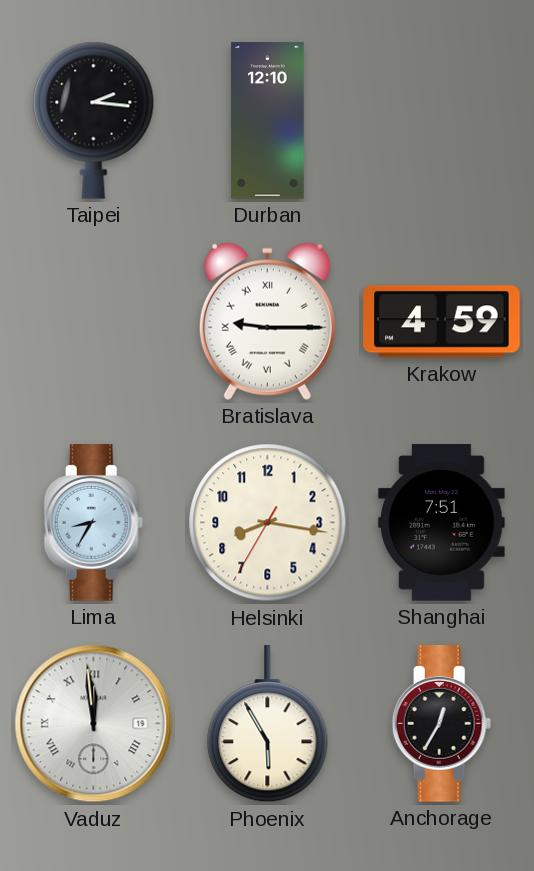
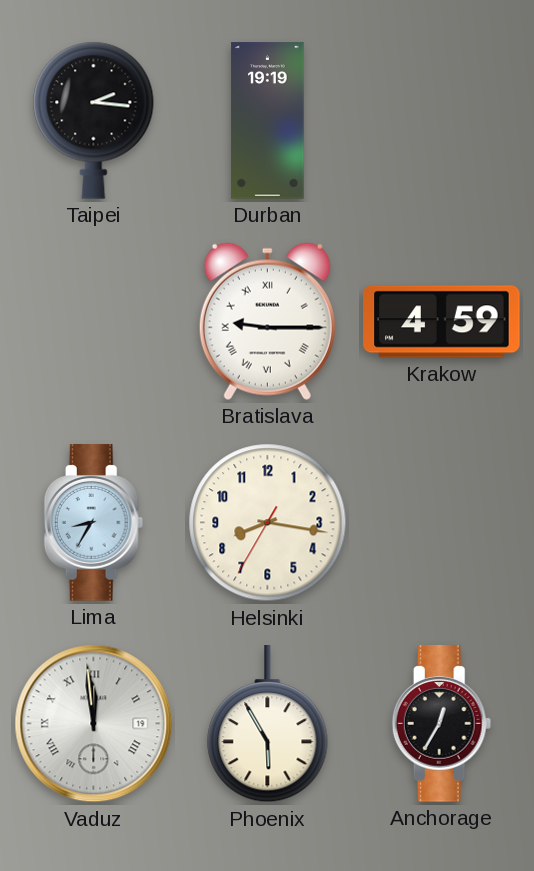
Durban: 12:10 -> 19:19
Shanghai: 7:51 -> none
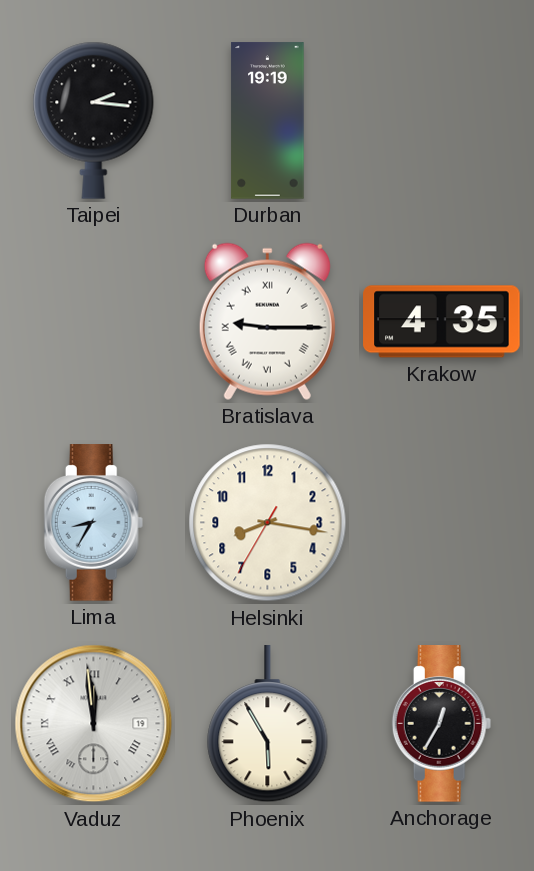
Krakow: 4:59 -> 4:35
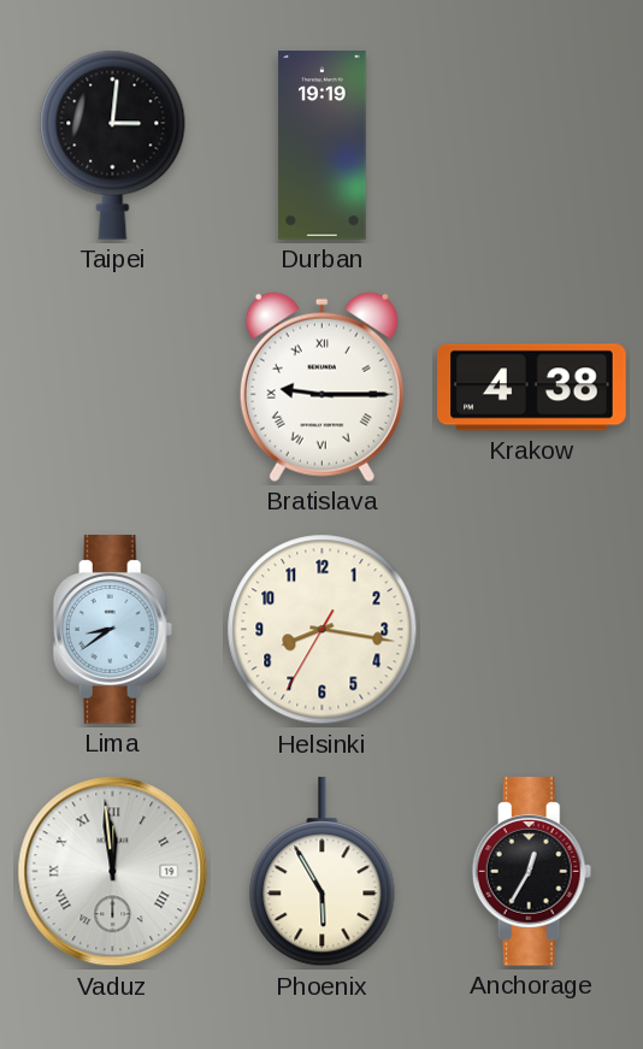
Taipei: 2:16 -> 3:01
Krakow: 4:35 -> 4:38
Lima: 8:35 -> 8:39
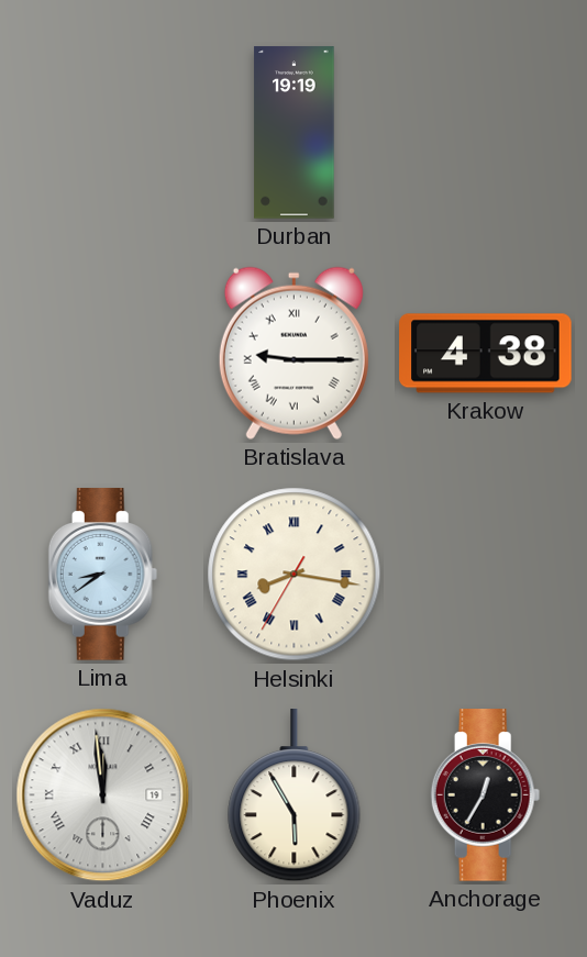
Taipei: 3:01 -> none
Helsinki numerals: Arabic -> Roman
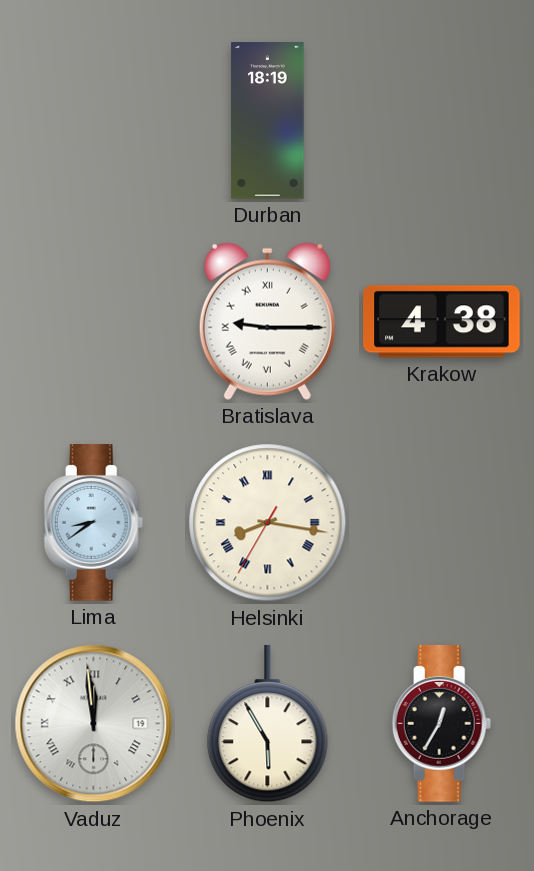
Durban: 19:19 -> 18:19
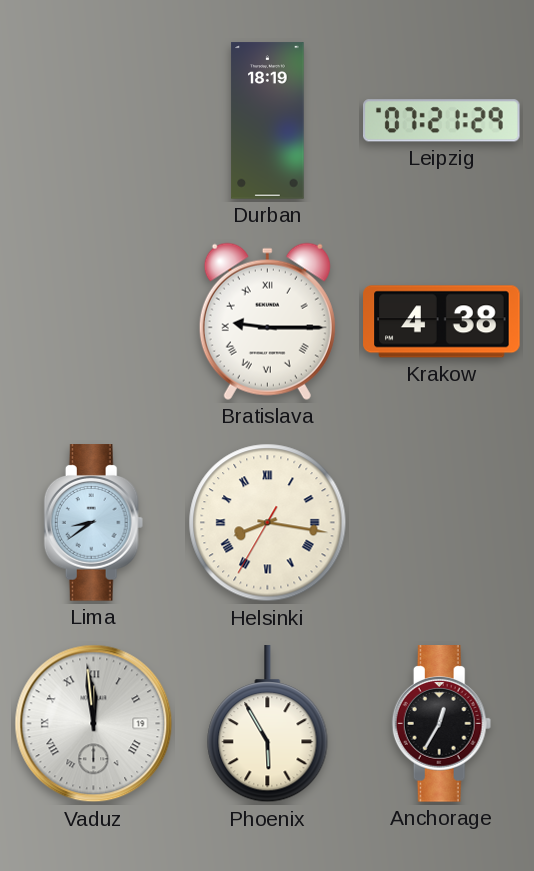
Leipzig: none -> 07:21
